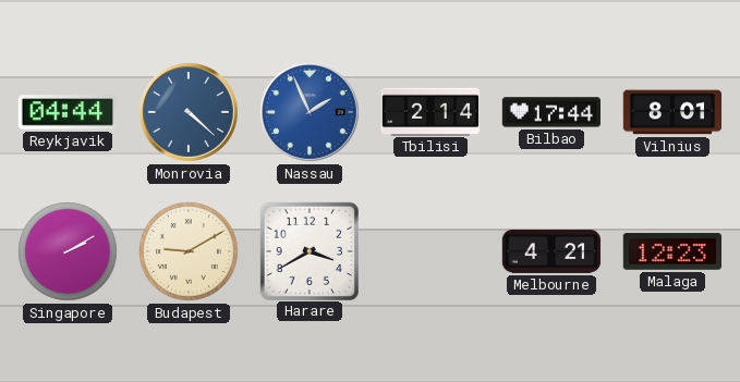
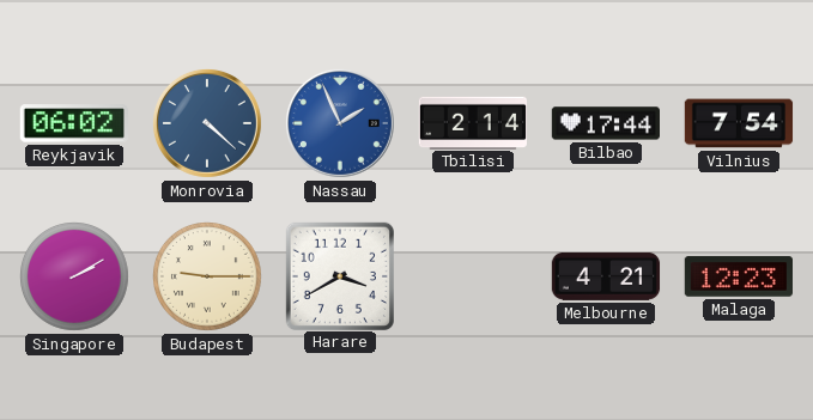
Reykjavik: 04:44 -> 06:02
Vilnius: 8:01 -> 7:54
Budapest: 9:10 -> 9:15
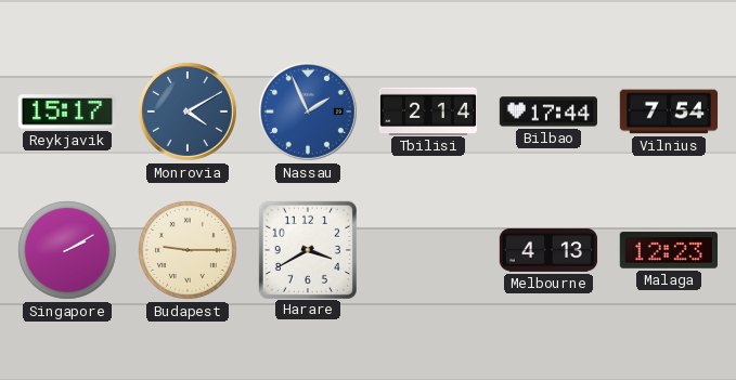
Reykjavik: 06:02 -> 15:17
Monrovia: 4:22 -> 4:10
Melbourne: 4:21 -> 4:13
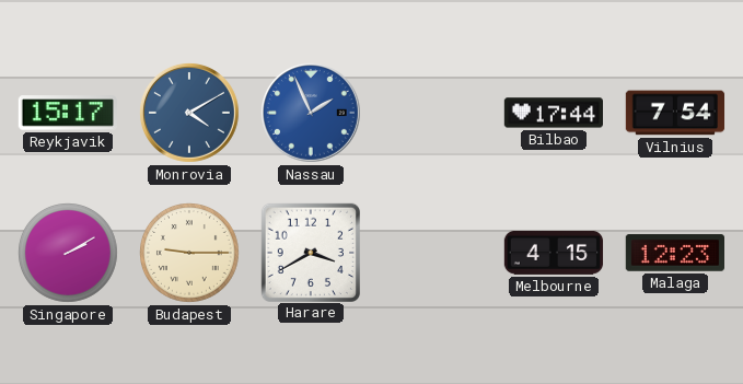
Tbilisi: 2:14 -> none
Melbourne: 4:13 -> 4:15
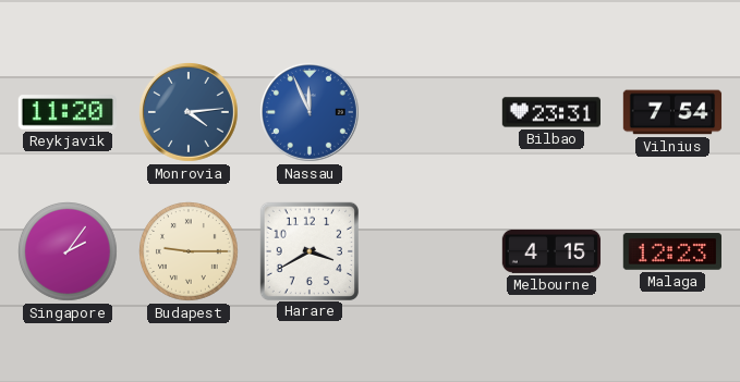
Reykjavik: 15:17 -> 11:20
Monrovia: 4:10 -> 4:14
Nassau: 1:56 -> 11:56
Bilbao: 17:44 -> 23:31
Singapore: 2:10 -> 2:06
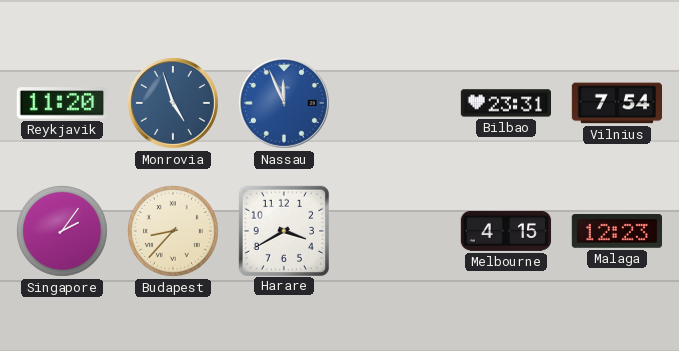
Monrovia: 4:14 -> 4:57
Budapest: 9:15 -> 8:37
